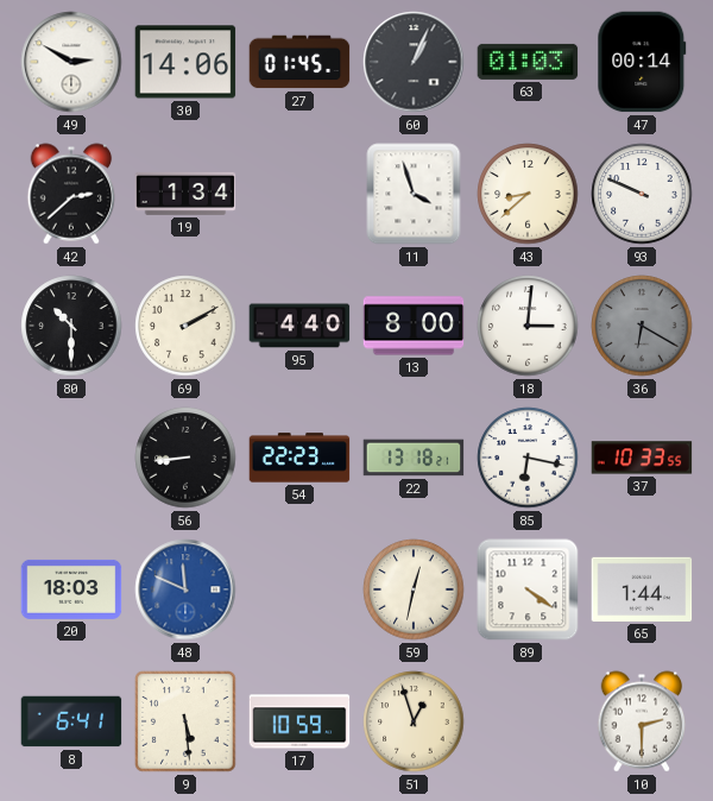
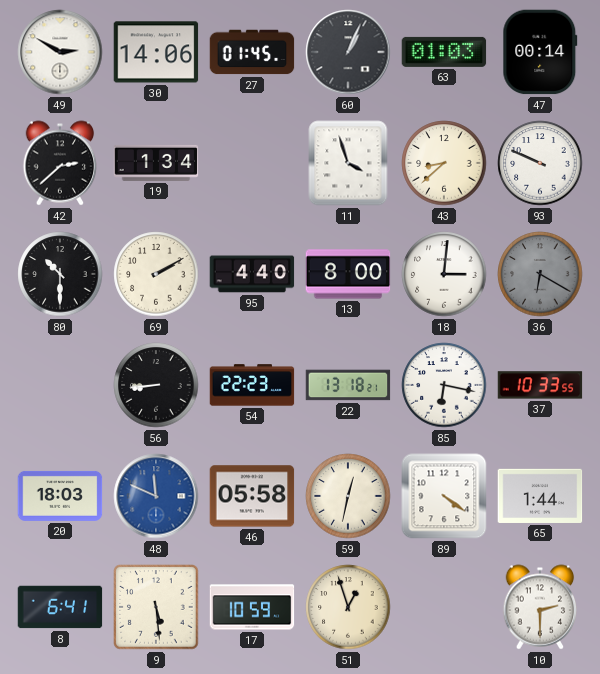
46: none -> 05:58
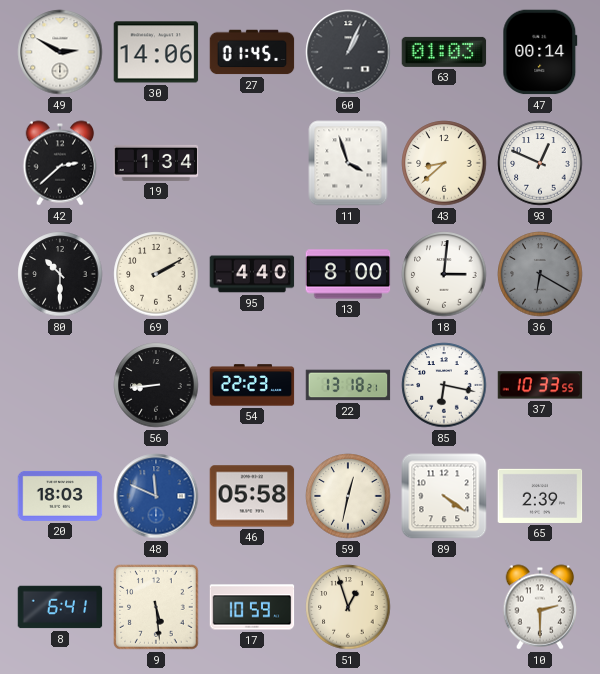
93: 9:49 -> 12:49
65: 1:44 -> 2:39
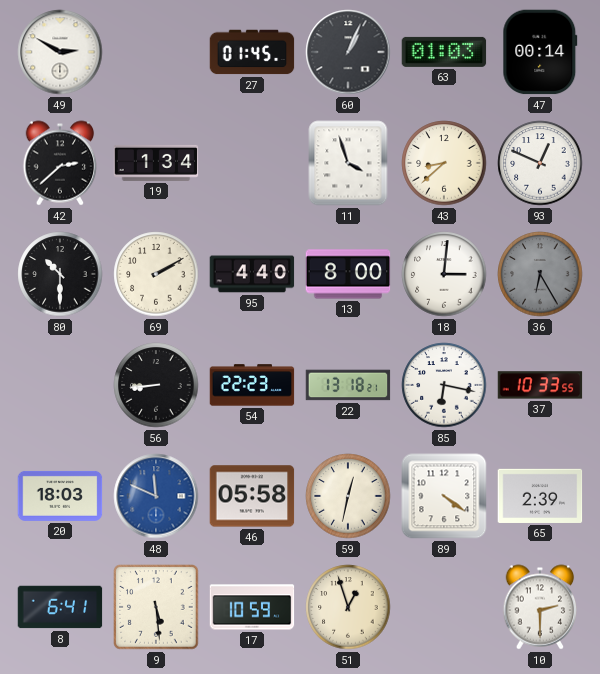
30: 14:06 -> none
36: 6:20 -> 6:25
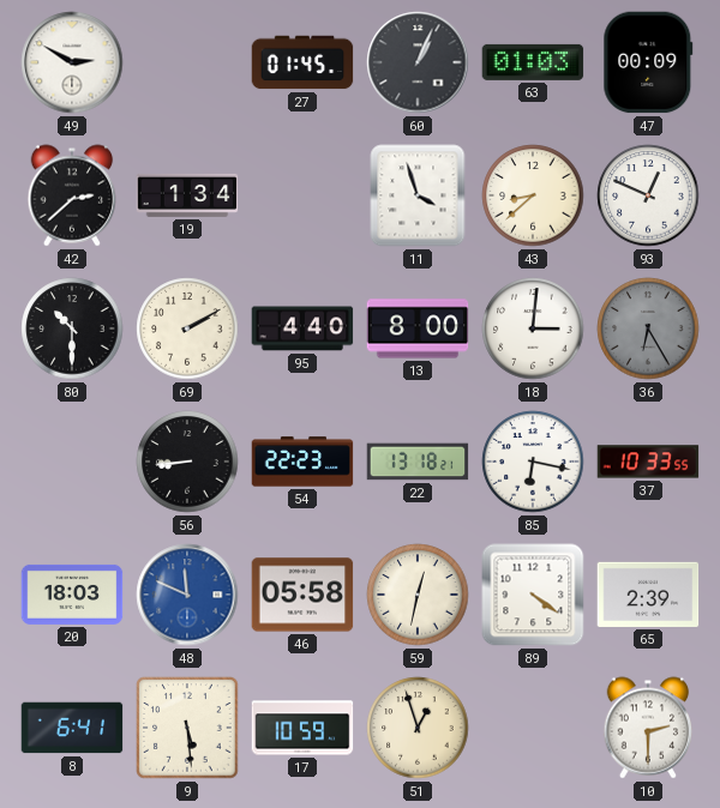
47: 00:14 -> 00:09
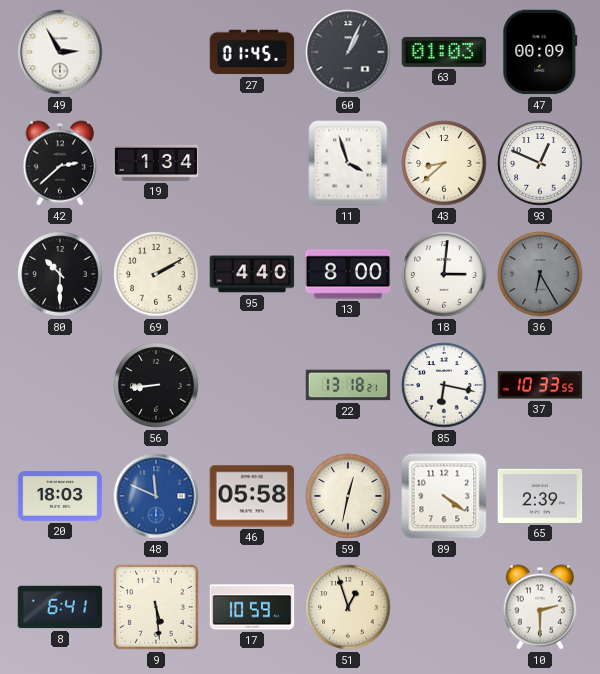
49: 2:50 -> 2:55
54: 22:23 -> none
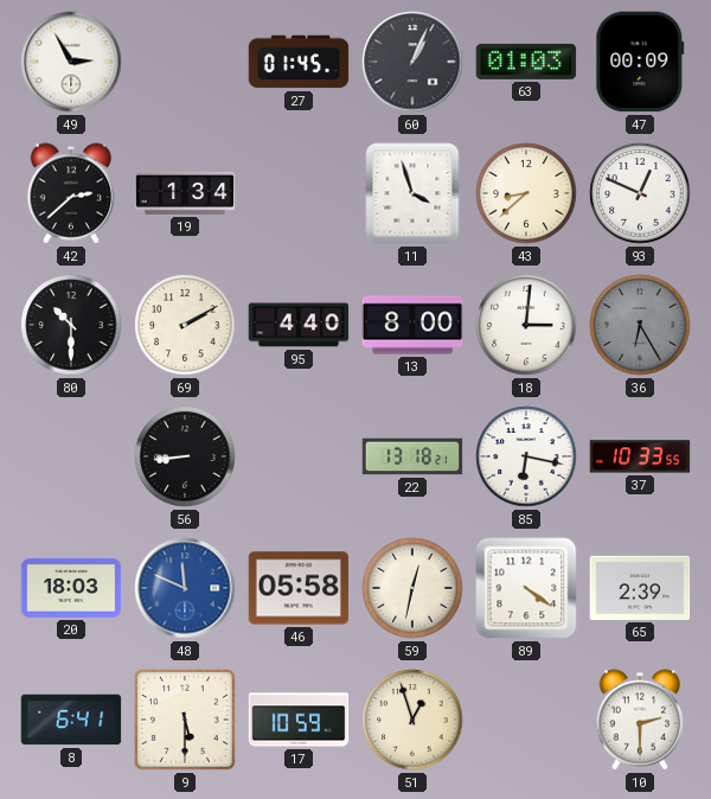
9: 5:29 -> 5:30
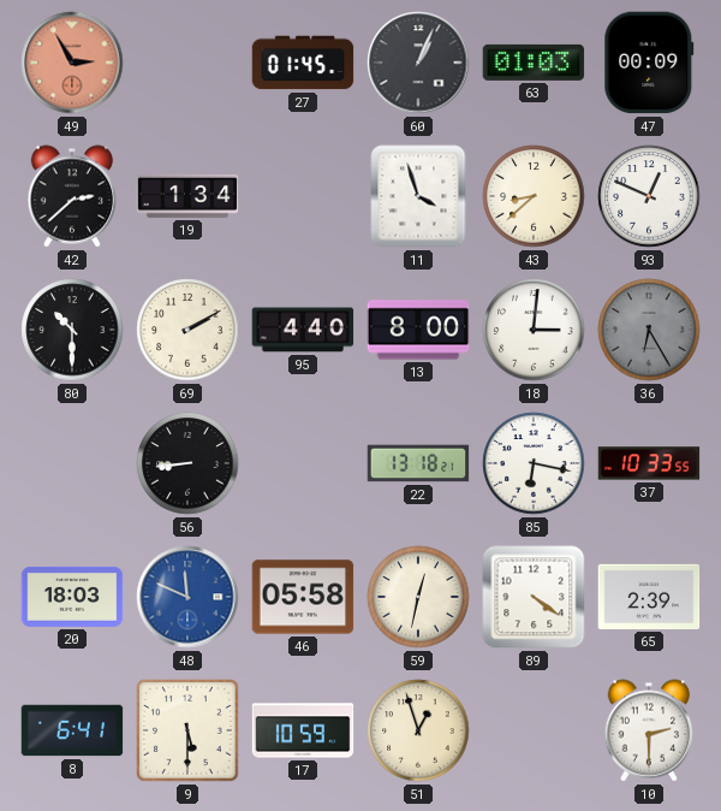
49 dial: white -> salmon
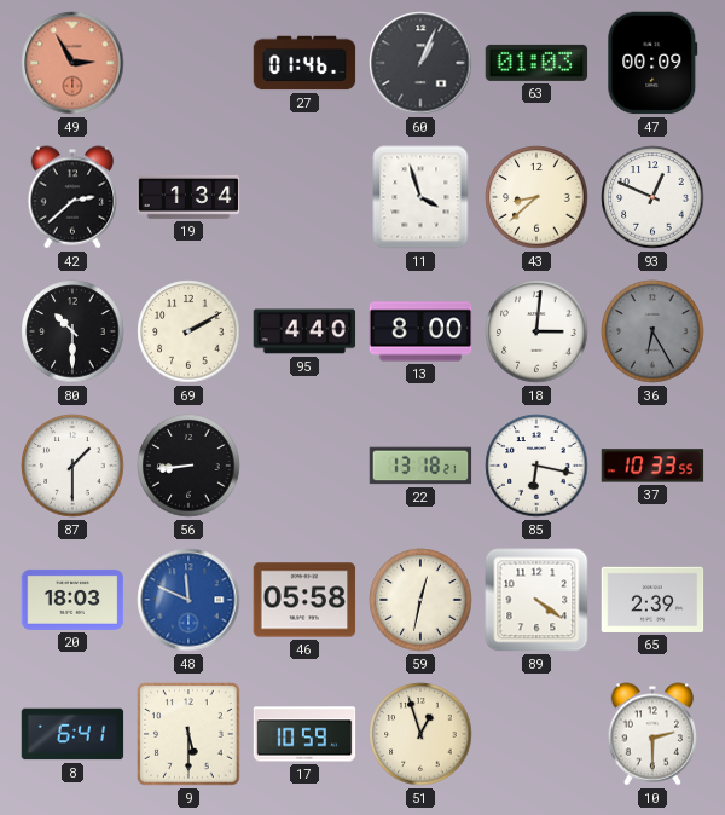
27: 01:45 -> 01:46
87: none -> 1:30
